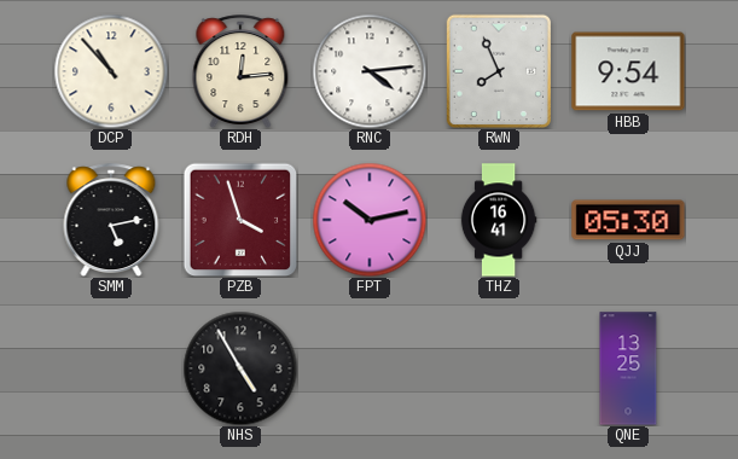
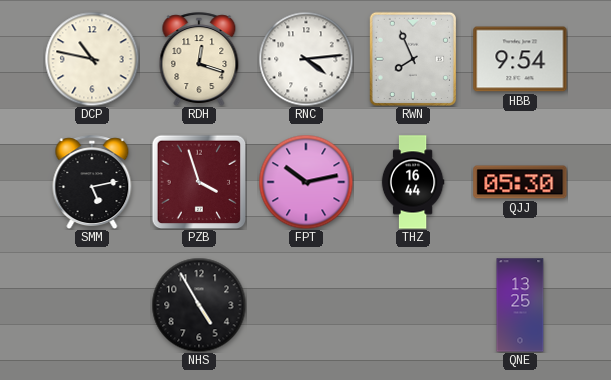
DCP: 10:53 -> 10:47
RDH: 12:14 -> 12:18
THZ: 16:41 -> 16:44
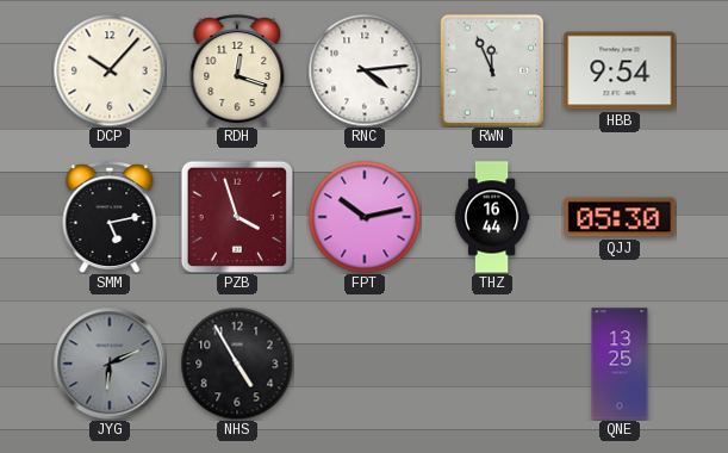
DCP: 10:47 -> 10:07
RWN: 7:56 -> 11:56
JYG: none -> 6:11
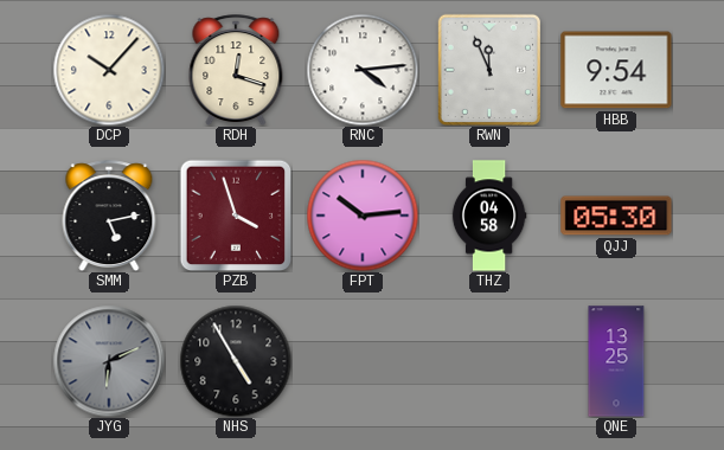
FPT: 10:13 -> 10:14
THZ: 16:44 -> 04:58
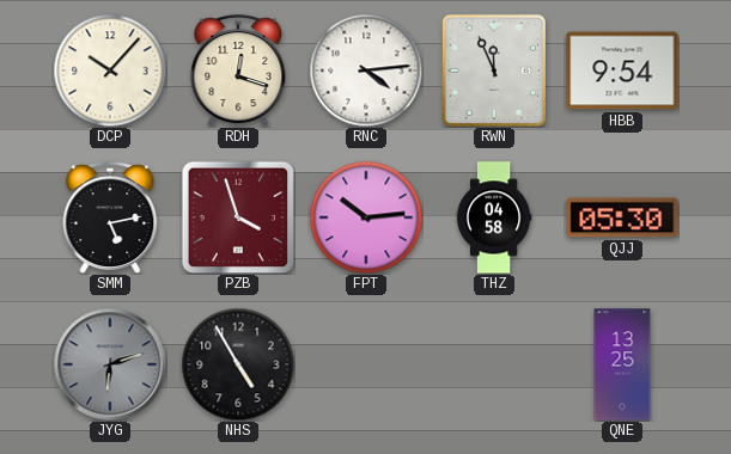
JYG: 6:11 -> 6:12
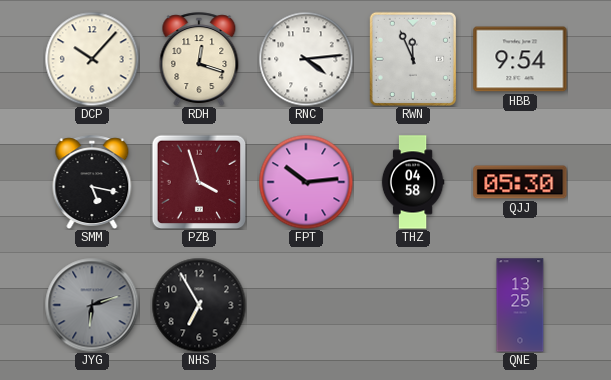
SMM: 5:13 -> 5:17
NHS: 4:55 -> 6:55
